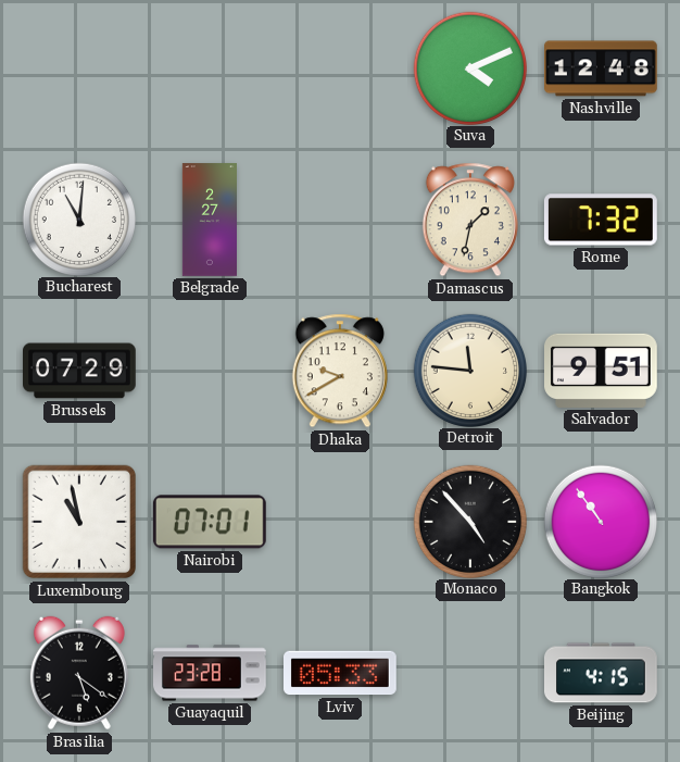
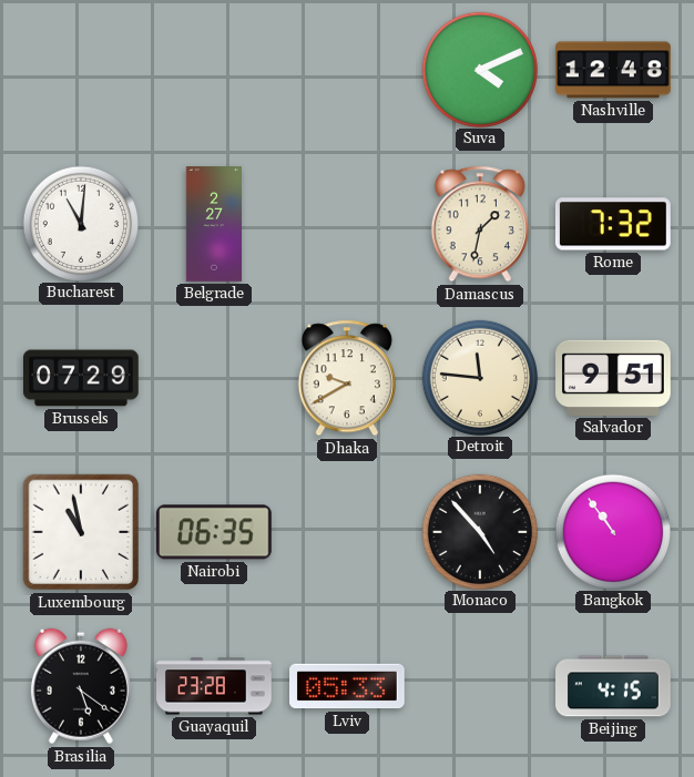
Nairobi: 07:01 -> 06:35
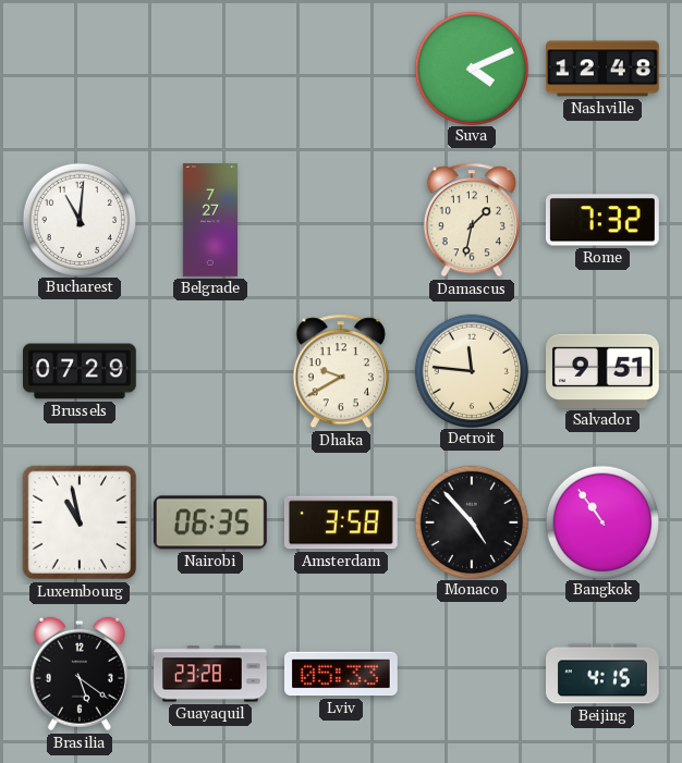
Belgrade: 2:27 -> 7:27
Amsterdam: none -> 3:58
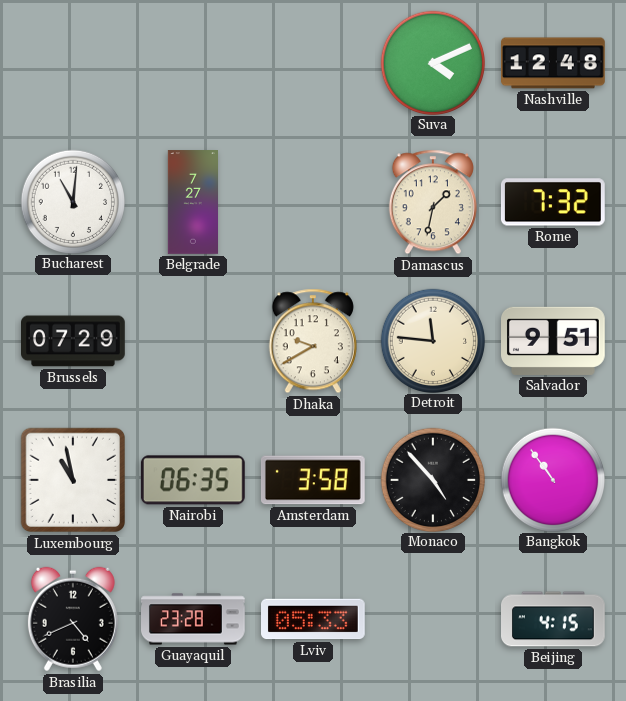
Brasilia: 5:21 -> 4:41
